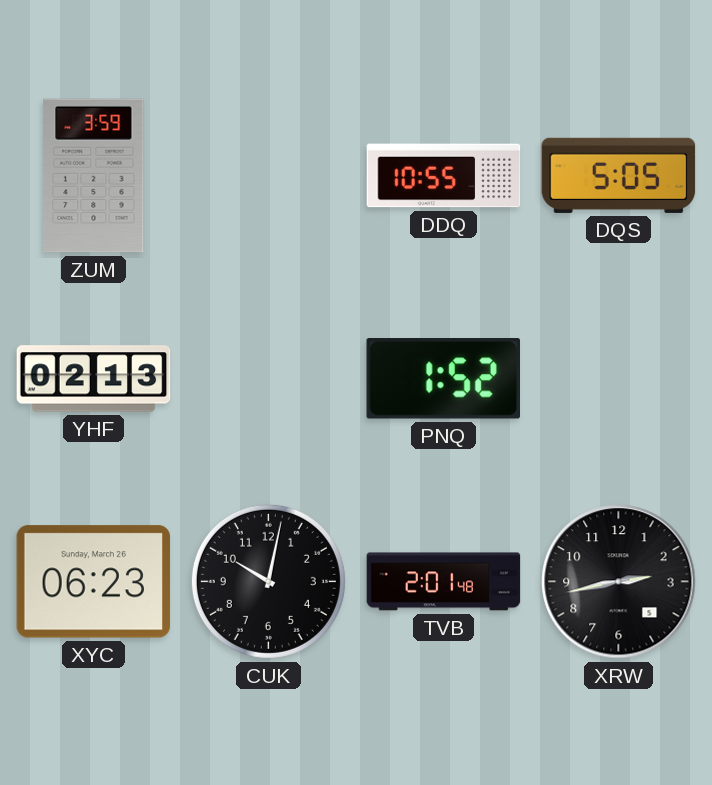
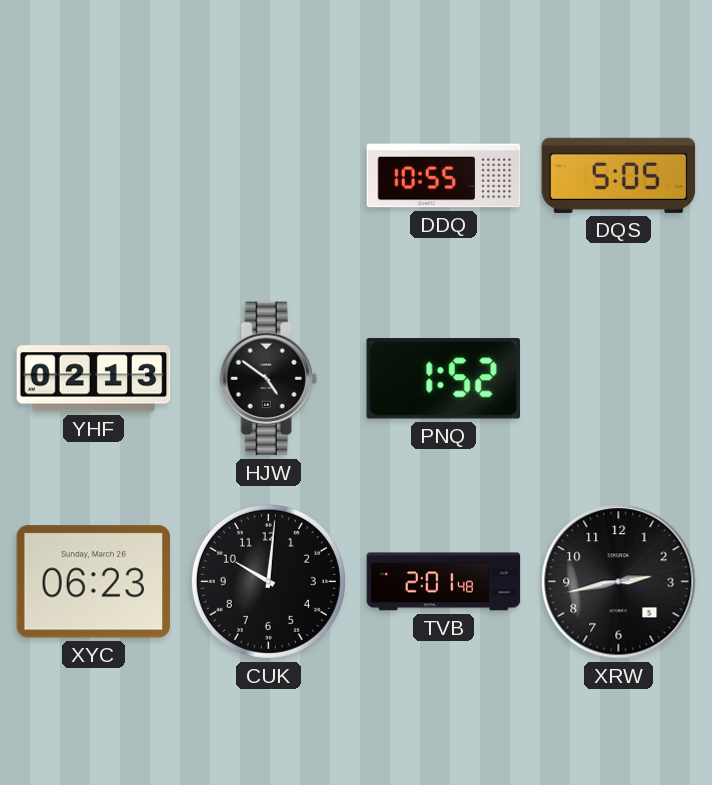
ZUM: 3:59 -> none
HJW: none -> 4:51
CUK: 10:02 -> 10:01
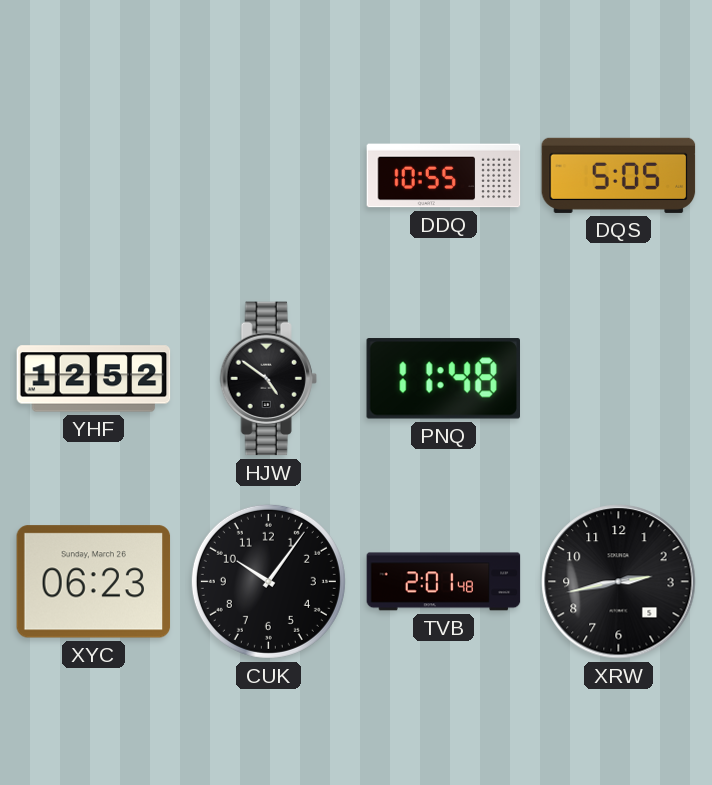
YHF: 02:13 -> 12:52
PNQ: 1:52 -> 11:48
CUK: 10:01 -> 10:06
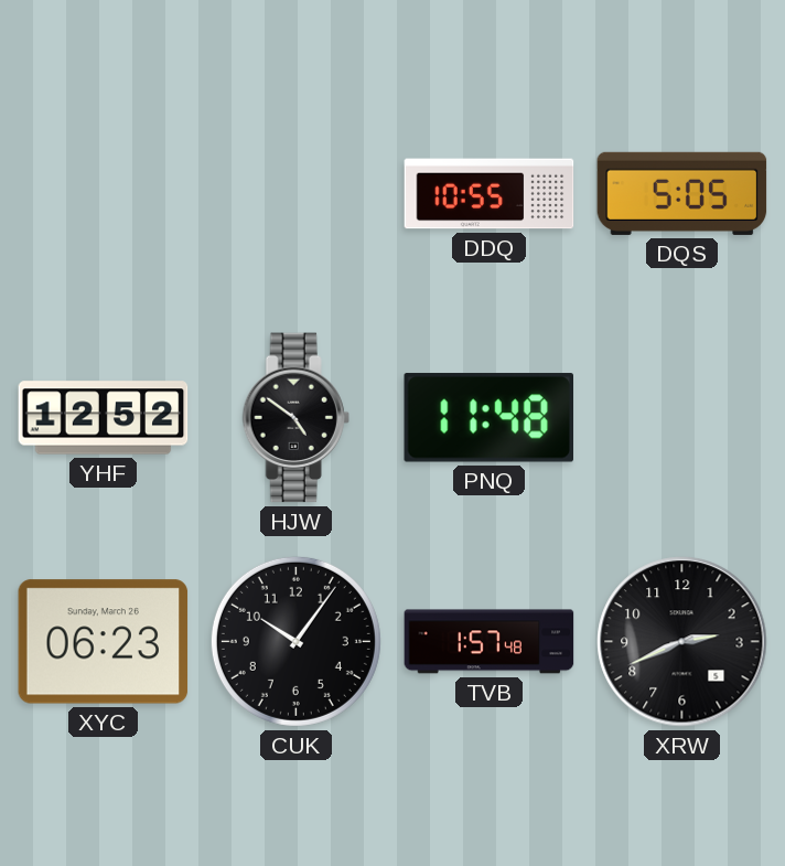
TVB: 2:01 -> 1:57
XRW: 2:43 -> 2:41
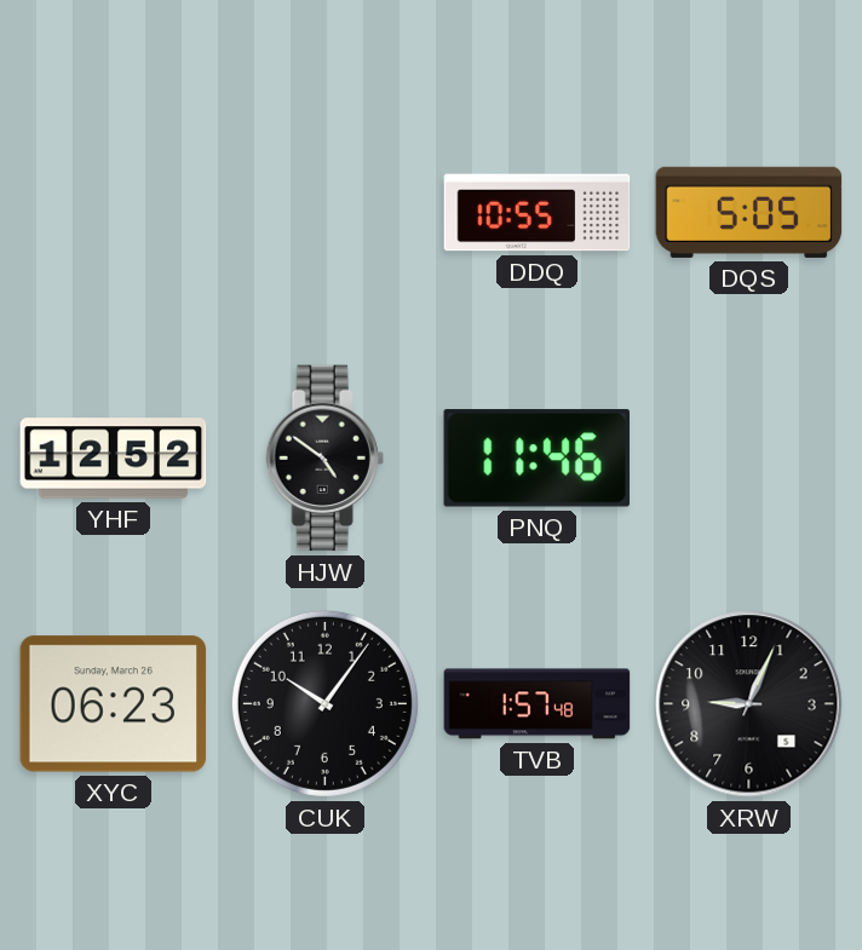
PNQ: 11:48 -> 11:46
XRW: 2:41 -> 9:04
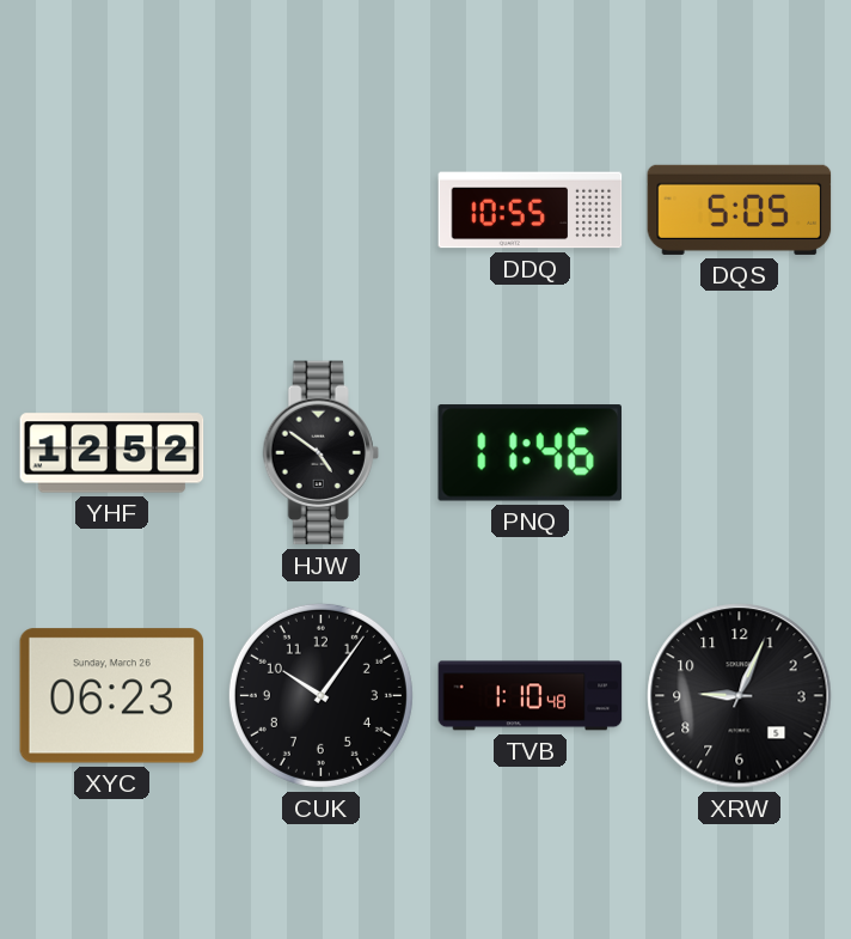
TVB: 1:57 -> 1:10
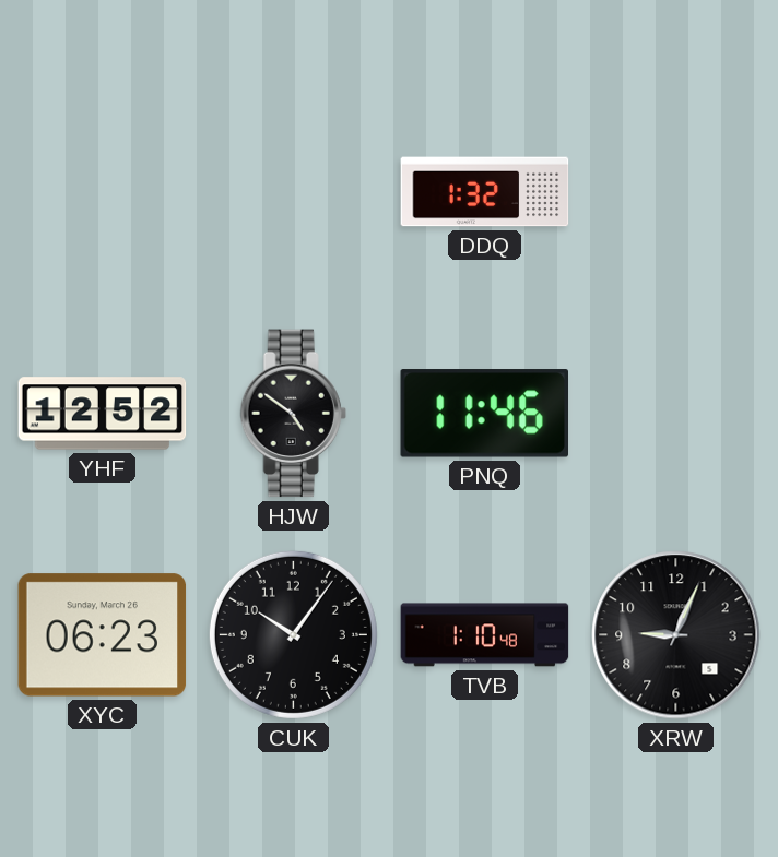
DDQ: 10:55 -> 1:32
DQS: 5:05 -> none
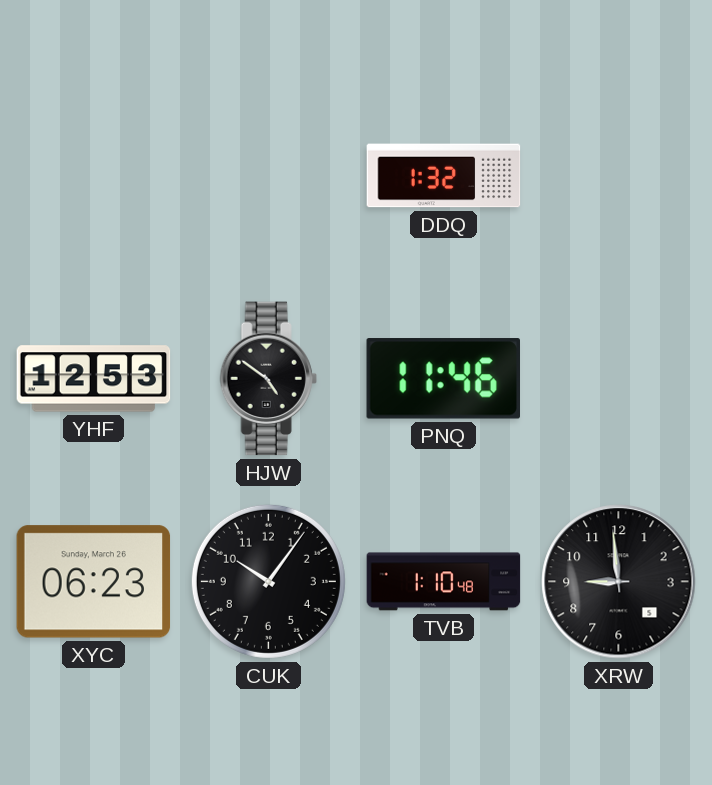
YHF: 12:52 -> 12:53
XRW: 9:04 -> 8:59
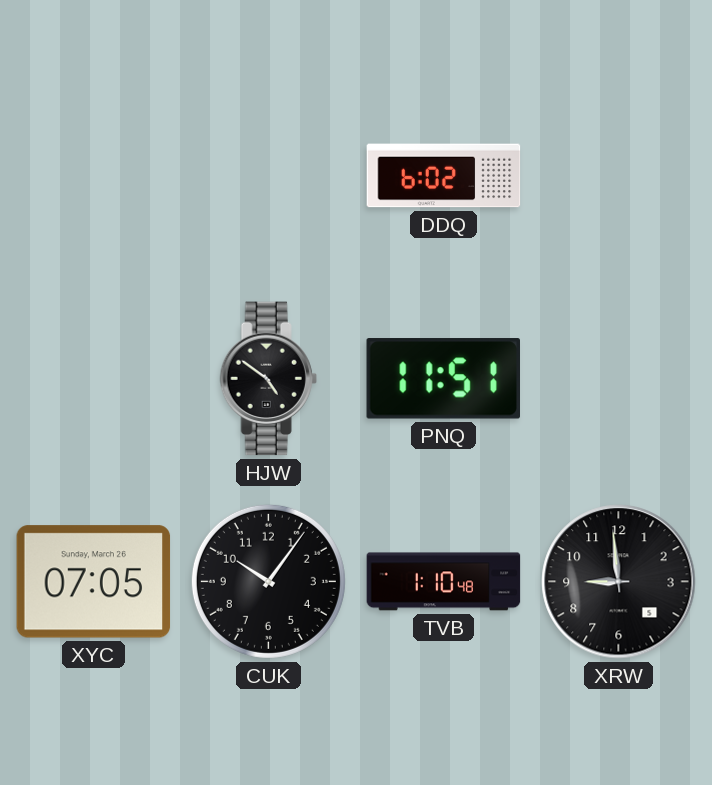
DDQ: 1:32 -> 6:02
YHF: 12:53 -> none
PNQ: 11:46 -> 11:51
XYC: 06:23 -> 07:05
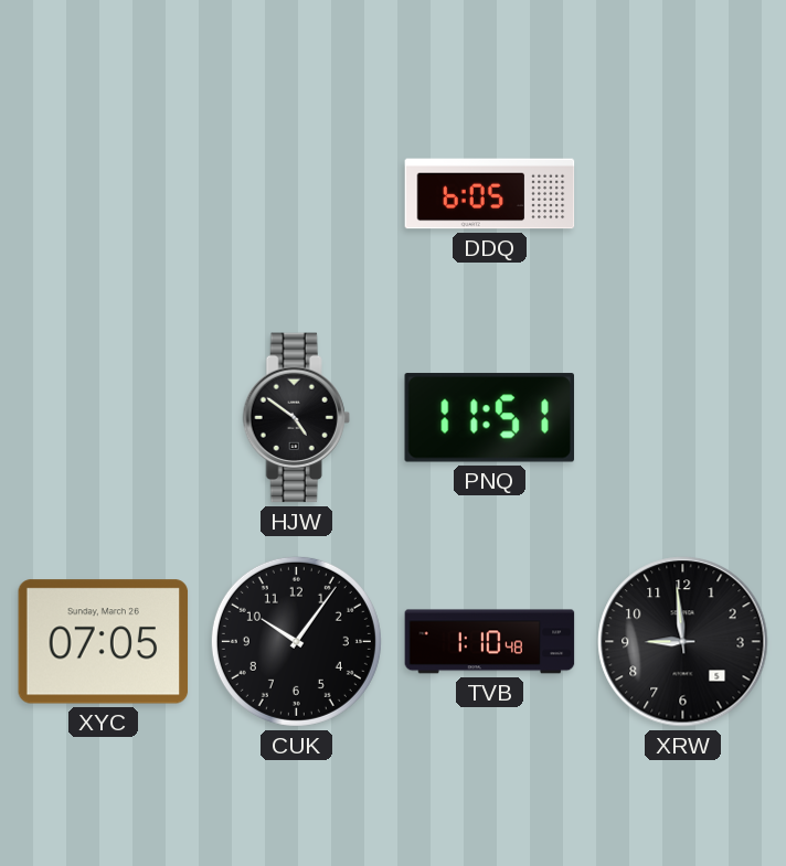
DDQ: 6:02 -> 6:05
